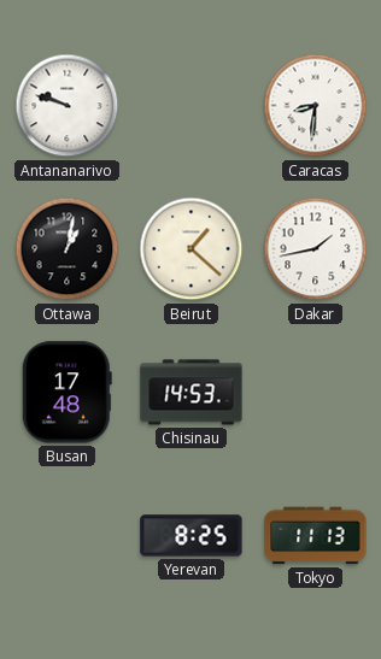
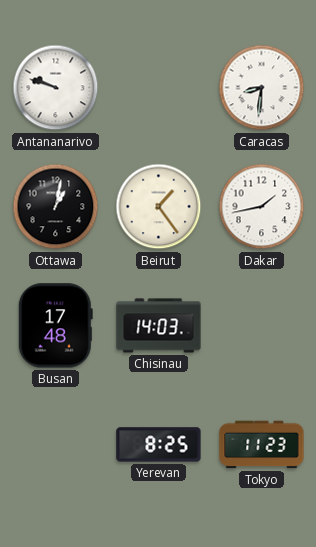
Beirut: 1:22 -> 1:24
Chisinau: 14:53 -> 14:03
Tokyo: 11:13 -> 11:23
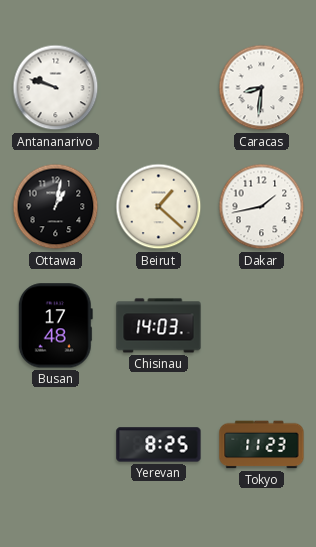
Beirut: 1:24 -> 1:22
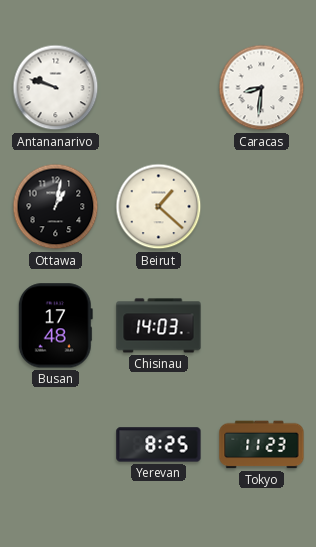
Dakar: 1:43 -> none
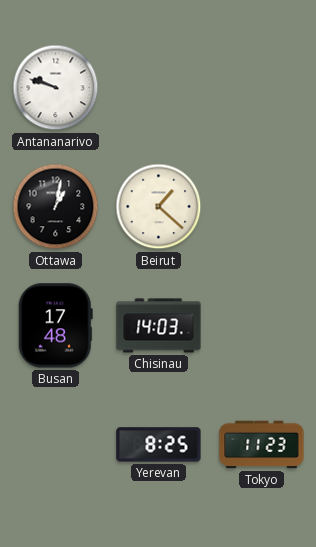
Caracas: 8:31 -> none
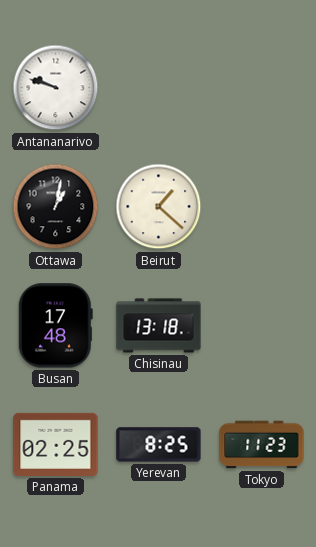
Chisinau: 14:03 -> 13:18
Panama: none -> 02:25
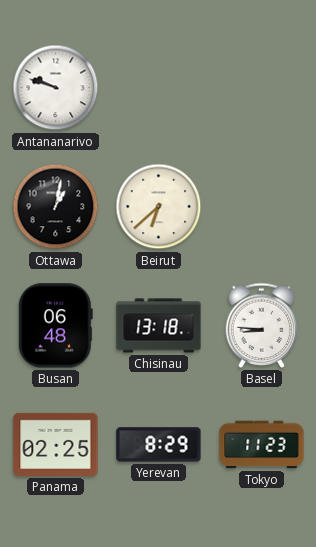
Beirut: 1:22 -> 6:38
Busan: 17:48 -> 06:48
Basel: none -> 8:46
Yerevan: 8:25 -> 8:29
